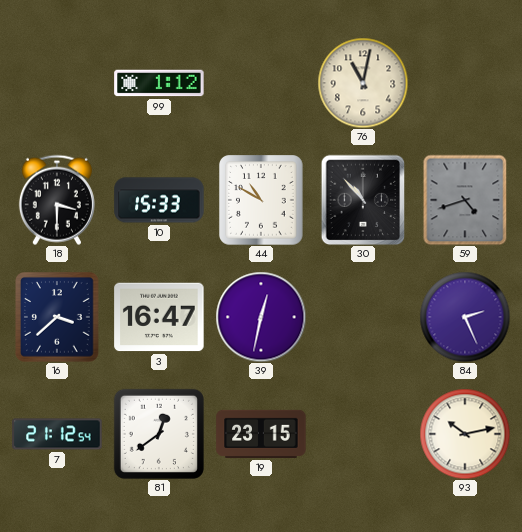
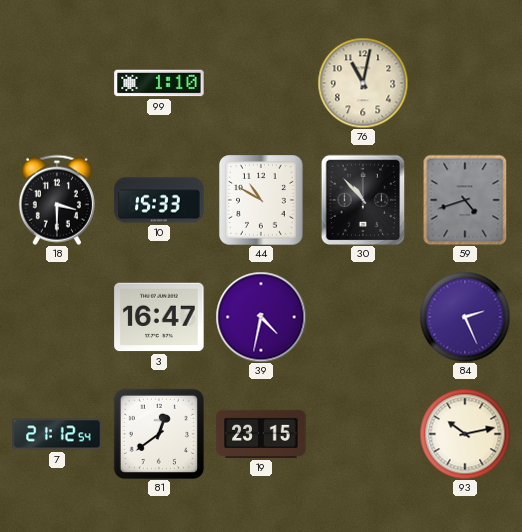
99: 1:12 -> 1:10
16: 3:38 -> none
39: 12:32 -> 4:32
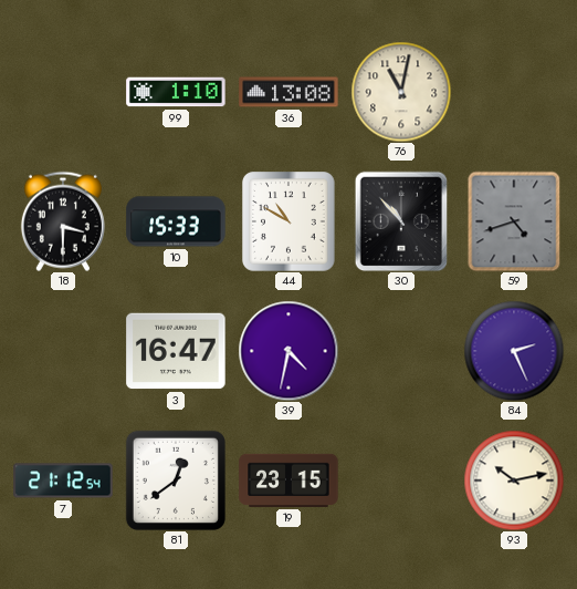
36: none -> 13:08
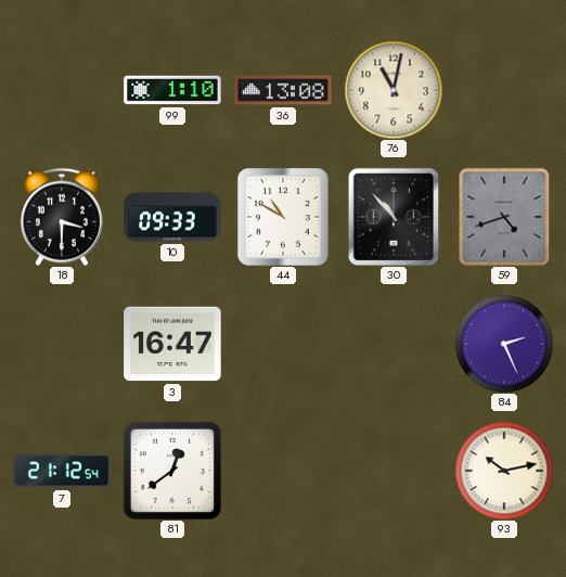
10: 15:33 -> 09:33
39: 4:32 -> none
19: 23:15 -> none
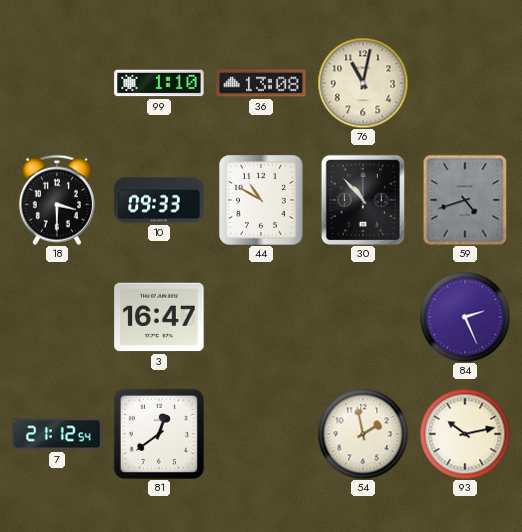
54: none -> 1:58
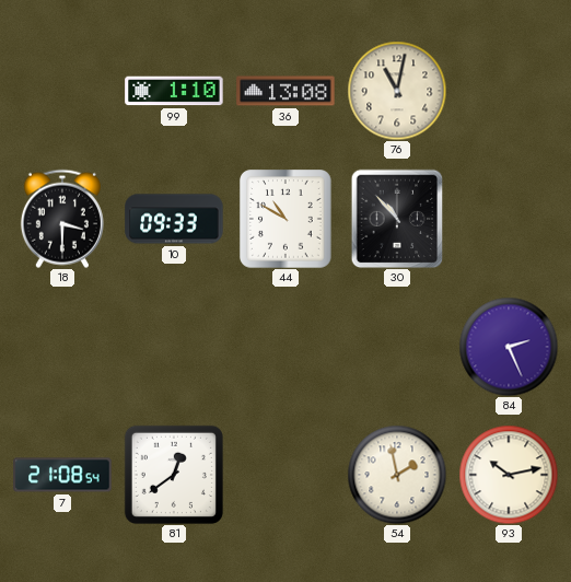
59: 4:42 -> none
3: 16:47 -> none
7: 21:12 -> 21:08
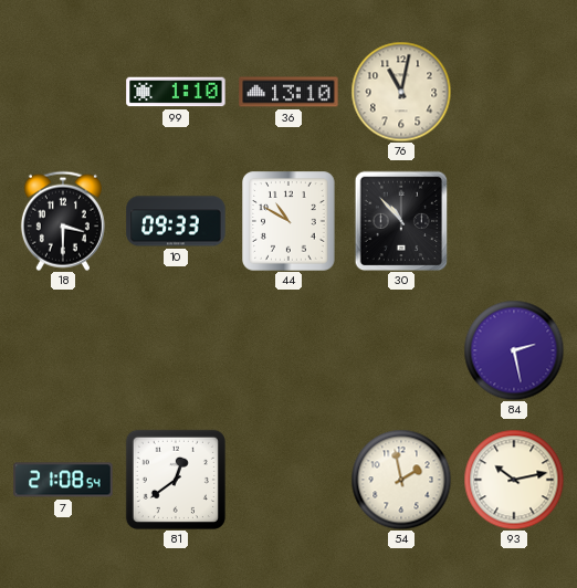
36: 13:08 -> 13:10
84: 2:26 -> 2:28
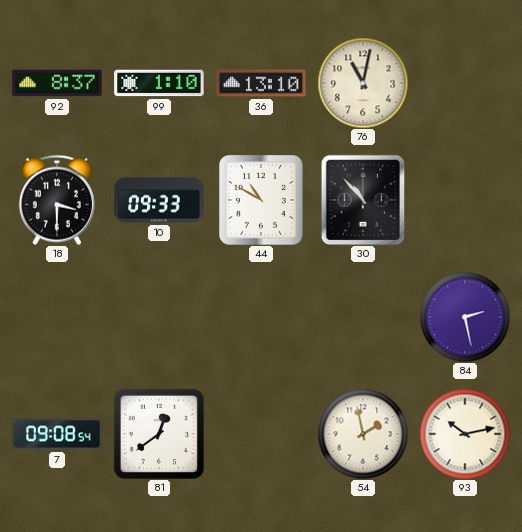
92: none -> 8:37
7: 21:08 -> 09:08
